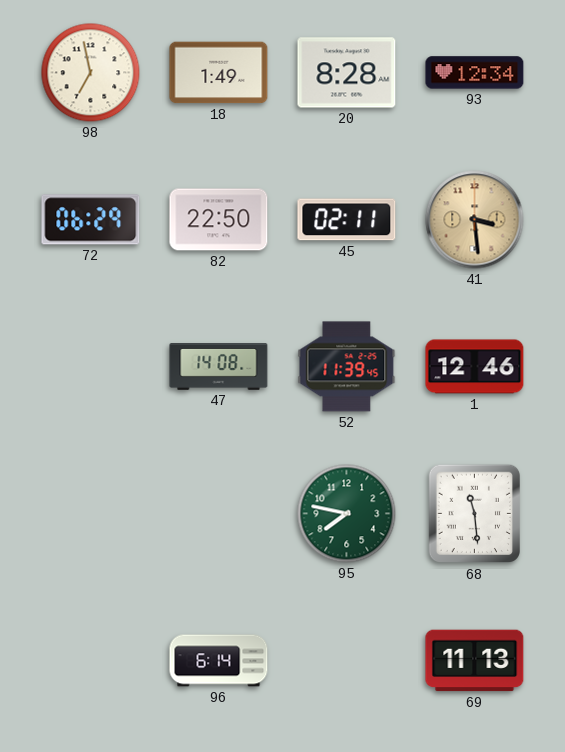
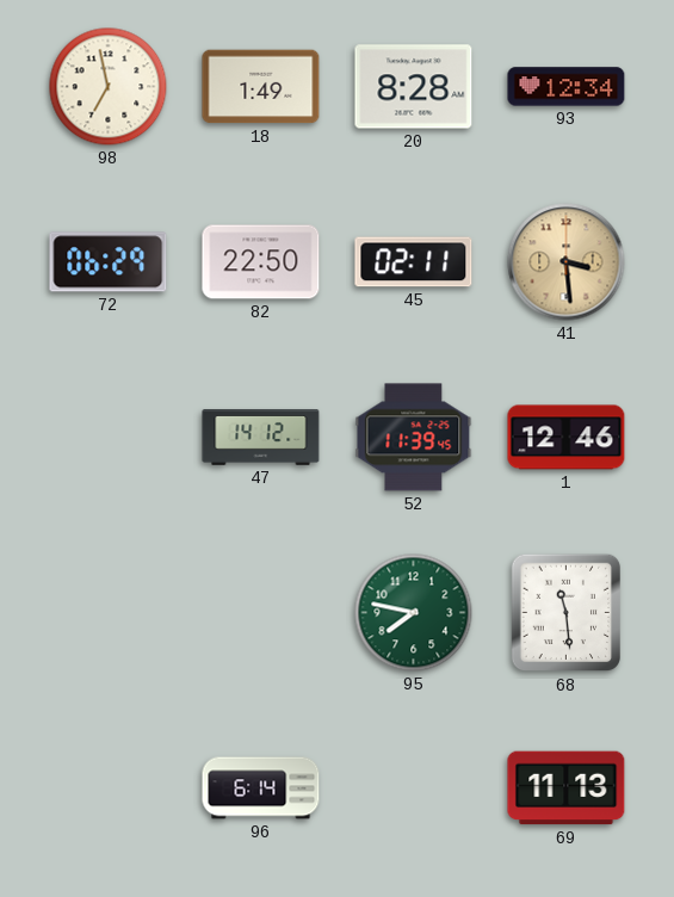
47: 14:08 -> 14:12
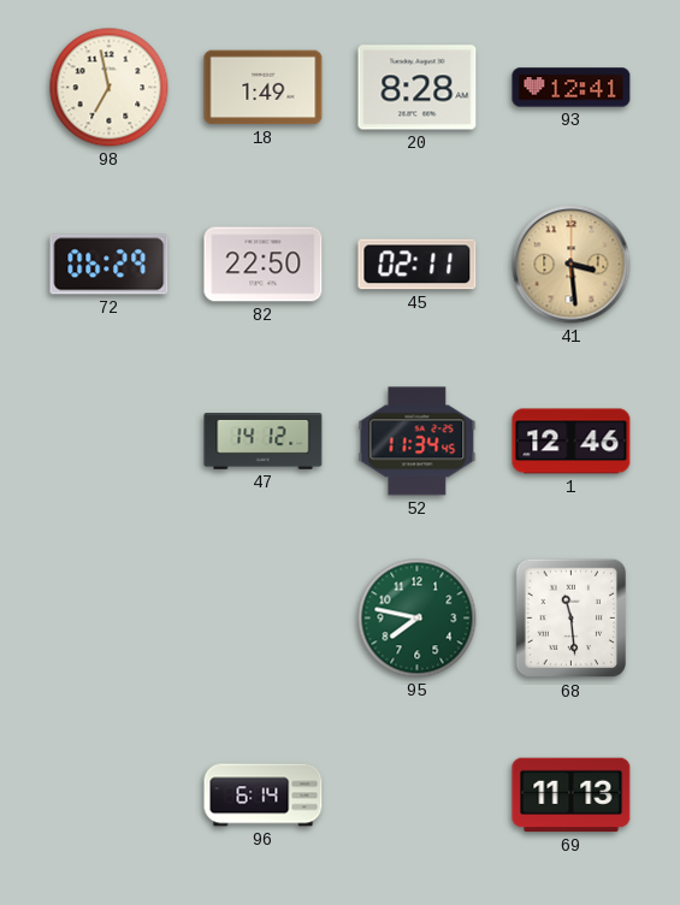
93: 12:34 -> 12:41
52: 11:39 -> 11:34
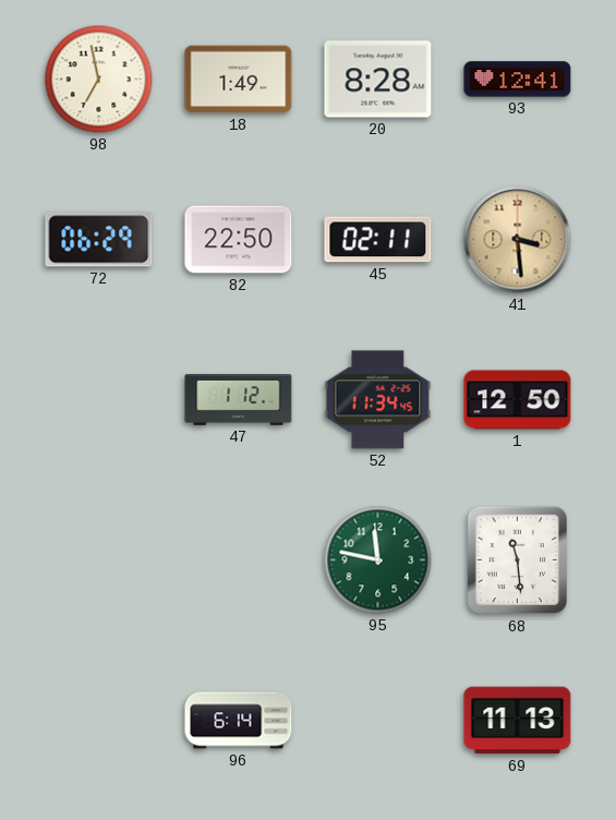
47: 14:12 -> 1:12
1: 12:46 -> 12:50
95: 7:47 -> 11:47
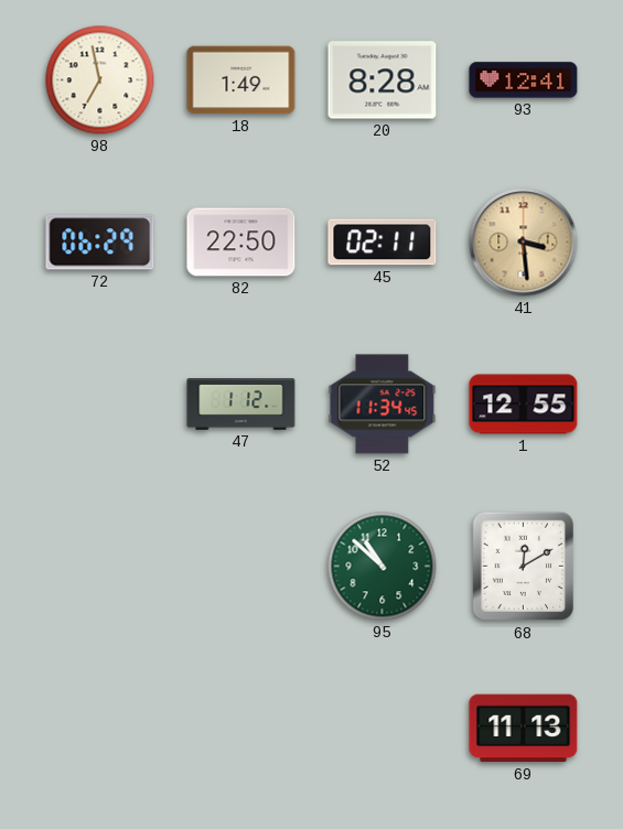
1: 12:50 -> 12:55
95: 11:47 -> 10:52
68: 11:29 -> 12:10
96: 6:14 -> none
